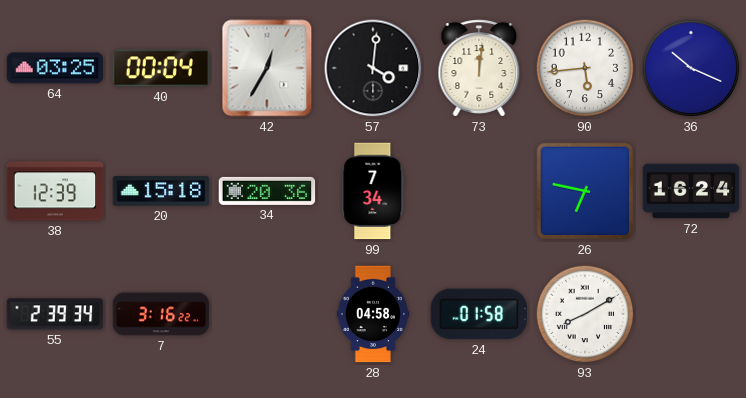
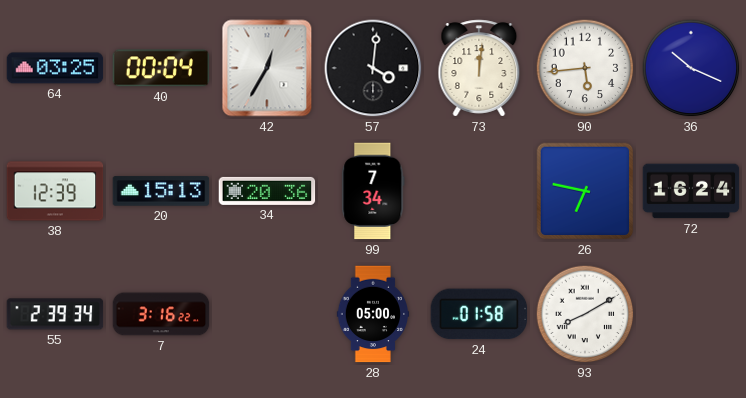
20: 15:18 -> 15:13
28: 04:58 -> 05:00
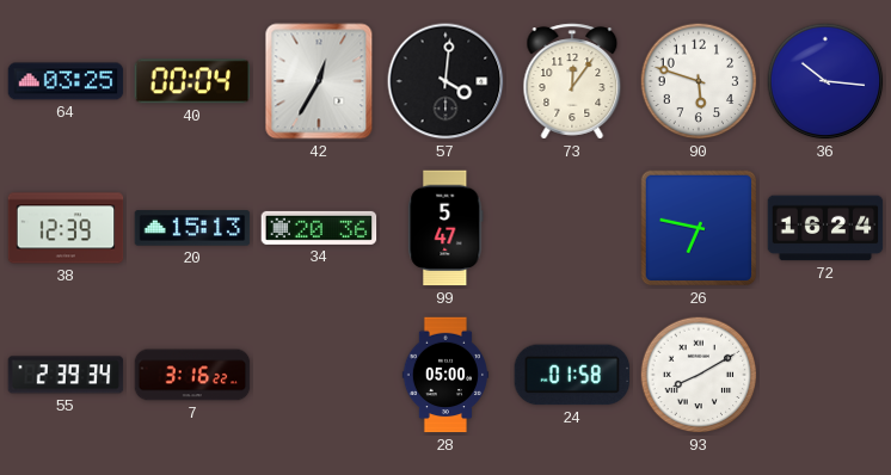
73: 12:01 -> 12:06
90: 5:44 -> 5:48
36: 10:19 -> 10:16
99: 7:34 -> 5:47
